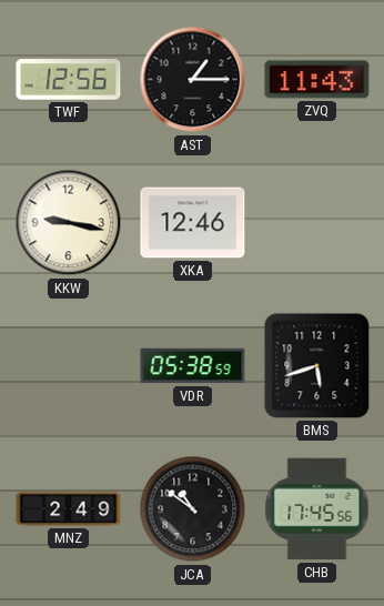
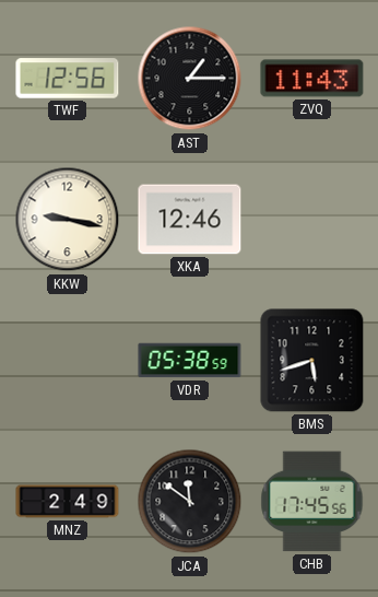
JCA: 10:51 -> 11:51
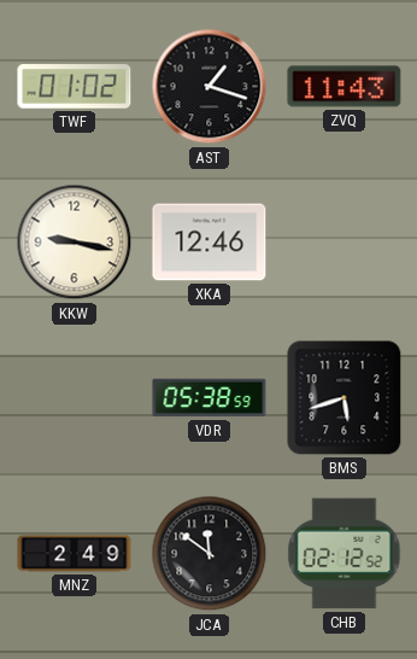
TWF: 12:56 -> 01:02
AST: 1:15 -> 1:18
CHB: 17:45 -> 02:12
